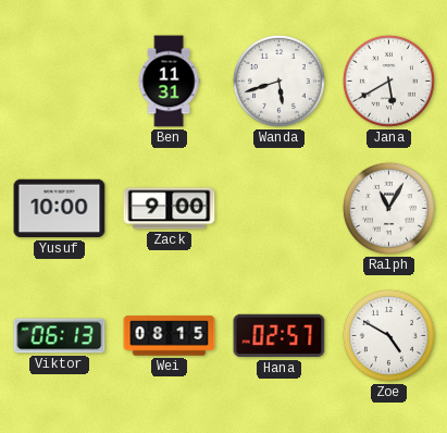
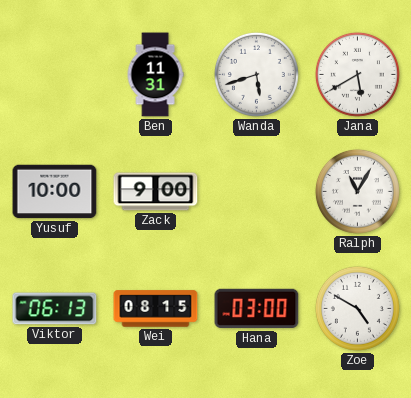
Hana: 02:57 -> 03:00
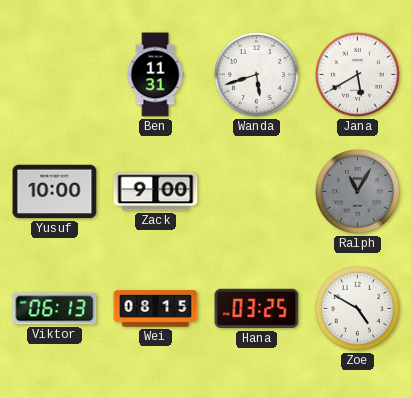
Ralph dial: white -> grey
Hana: 03:00 -> 03:25
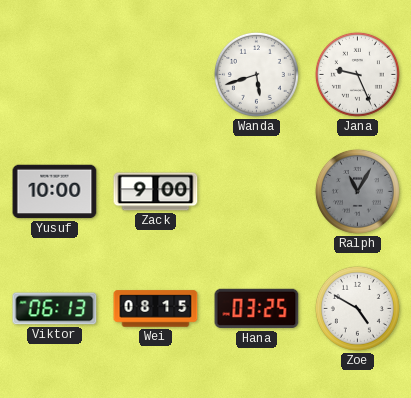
Ben: 11:31 -> none
Jana: 5:40 -> 9:26
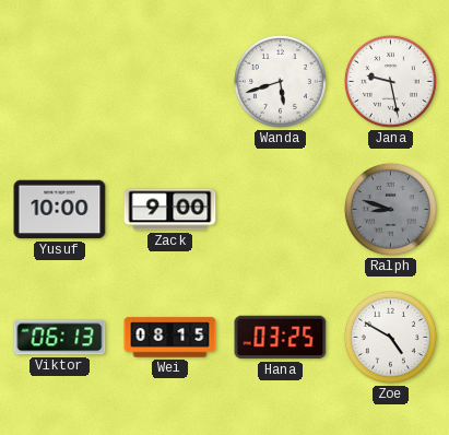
Jana: 9:26 -> 9:28
Ralph: 11:05 -> 8:48
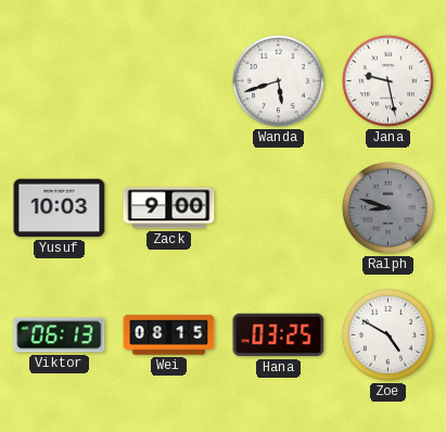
Yusuf: 10:00 -> 10:03
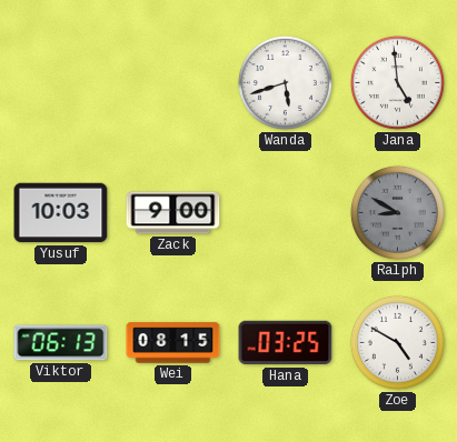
Jana: 9:28 -> 4:59
Ralph: 8:48 -> 8:50
